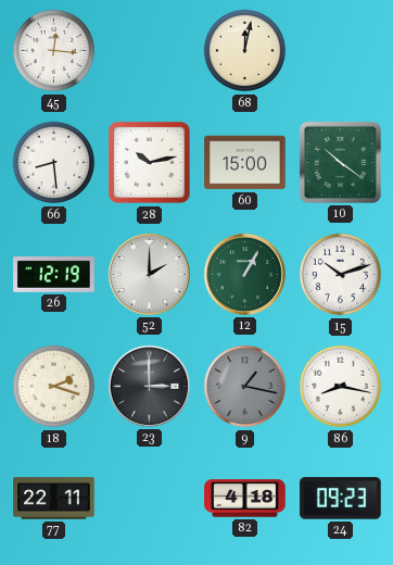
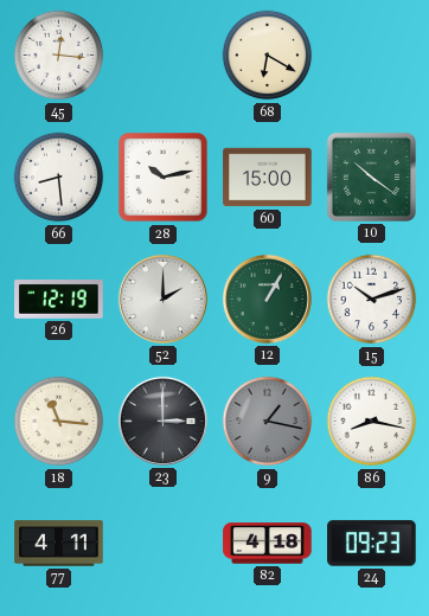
68: 12:02 -> 6:20
18: 2:18 -> 11:16
77: 22:11 -> 4:11
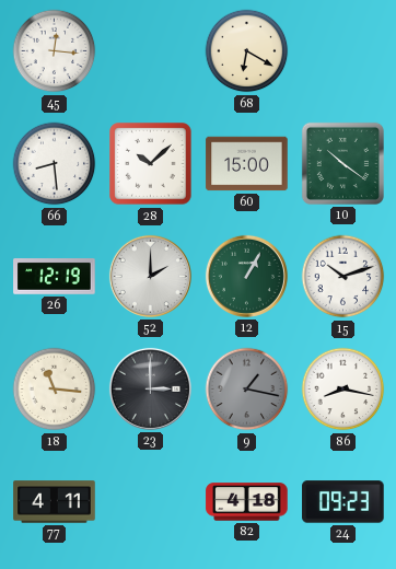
28: 10:13 -> 10:08
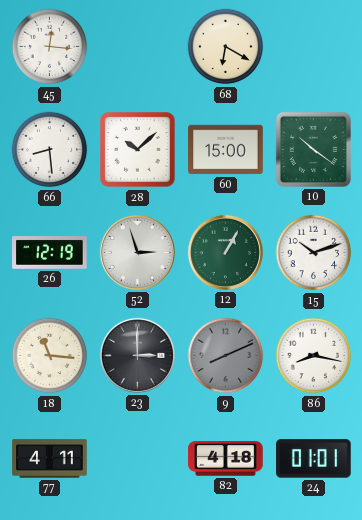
52: 2:00 -> 2:57
9: 1:17 -> 8:11
24: 09:23 -> 01:01
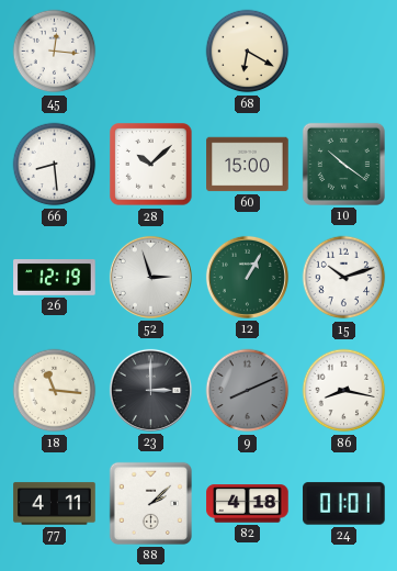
88: none -> 2:08
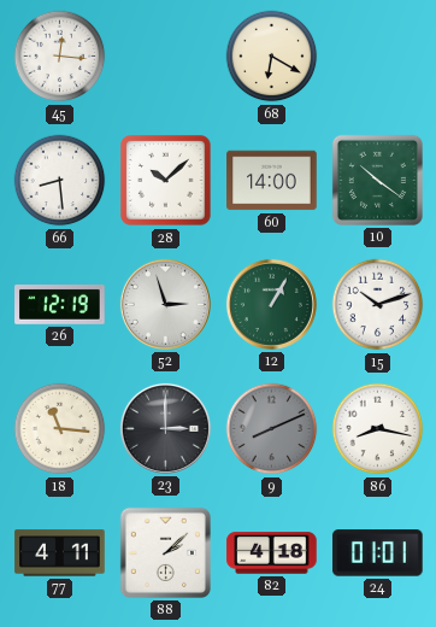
60: 15:00 -> 14:00
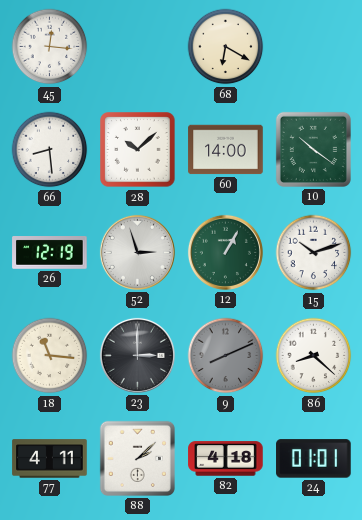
86: 8:17 -> 8:22
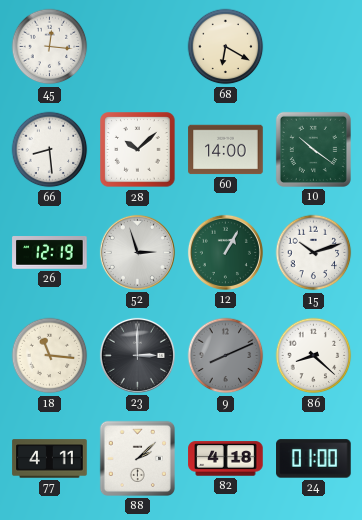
24: 01:01 -> 01:00
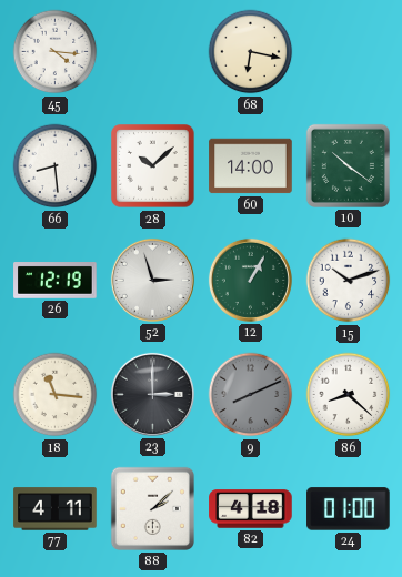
45: 12:16 -> 4:16
68: 6:20 -> 6:17
